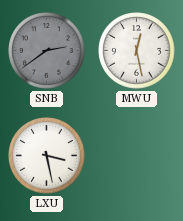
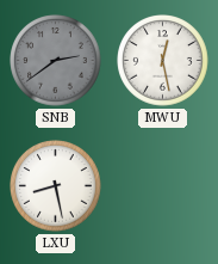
LXU: 3:28 -> 8:28
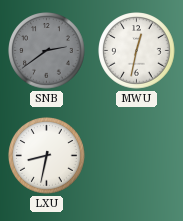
MWU: 12:28 -> 12:32
LXU: 8:28 -> 8:32
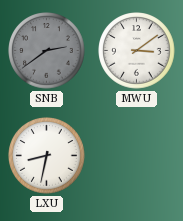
MWU: 12:32 -> 3:09
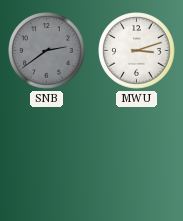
MWU: 3:09 -> 3:12
LXU: 8:32 -> none
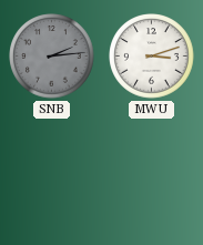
SNB: 2:39 -> 2:14
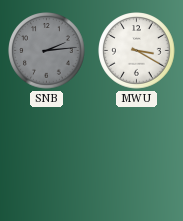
MWU: 3:12 -> 3:20
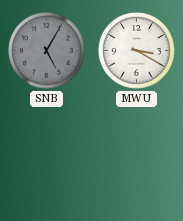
SNB: 2:14 -> 5:05
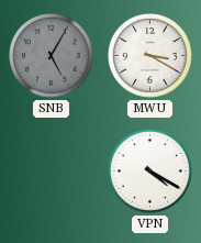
VPN: none -> 4:20
